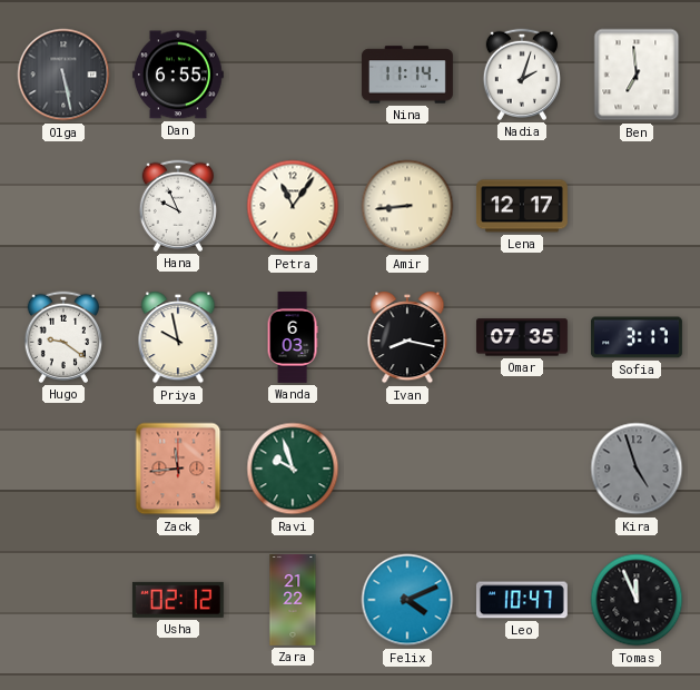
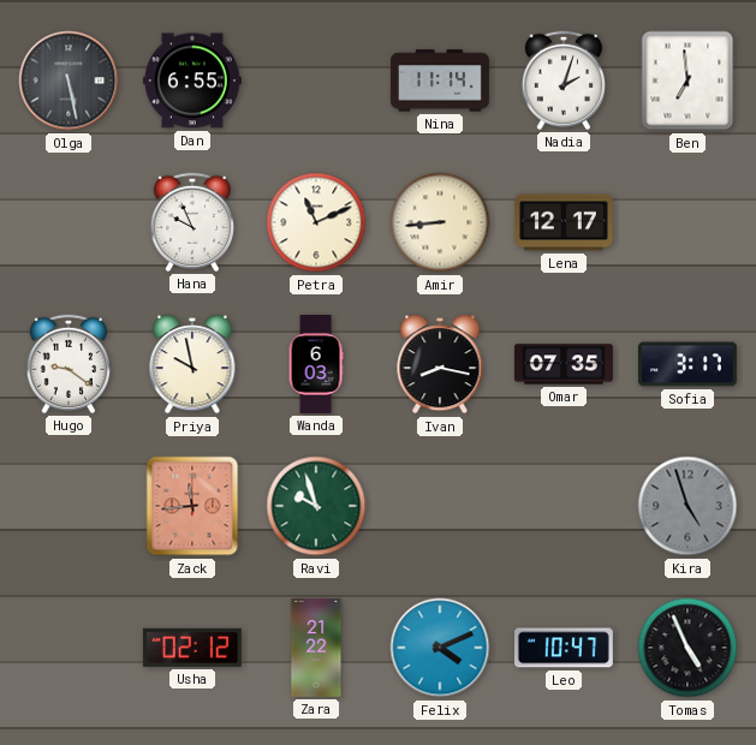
Petra: 11:06 -> 11:11
Tomas: 11:56 -> 4:56
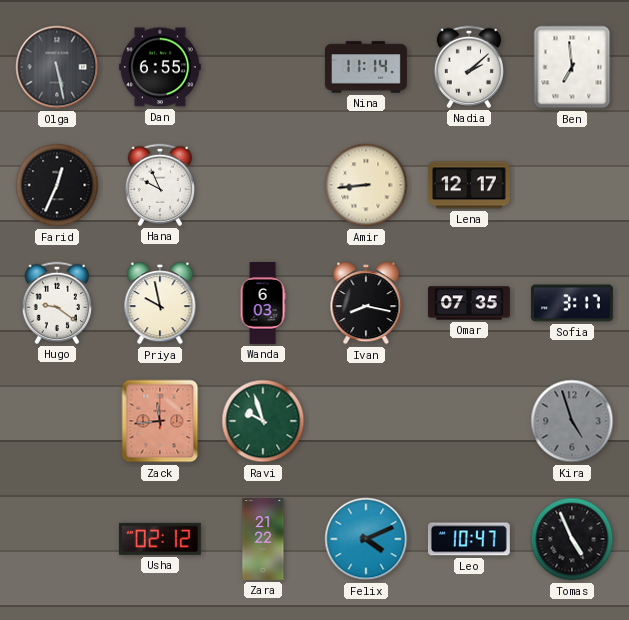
Nadia: 2:03 -> 2:08
Farid: none -> 12:34
Petra: 11:11 -> none
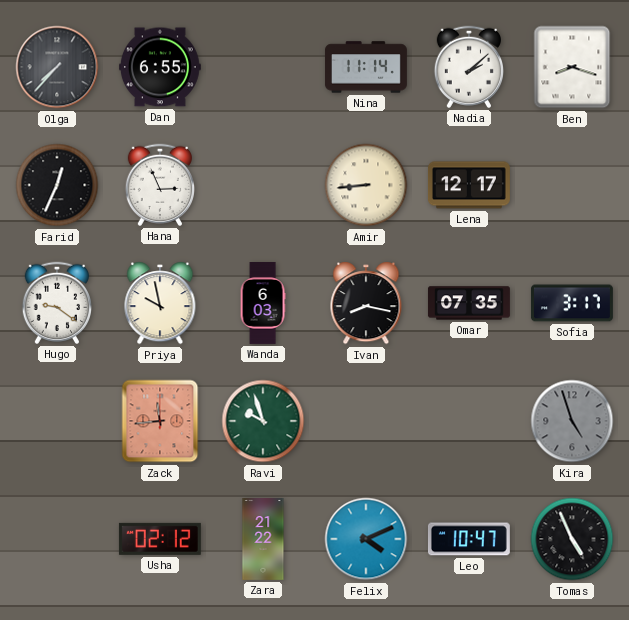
Olga: 5:28 -> 7:37
Ben: 6:59 -> 8:18
Hana: 9:56 -> 2:56
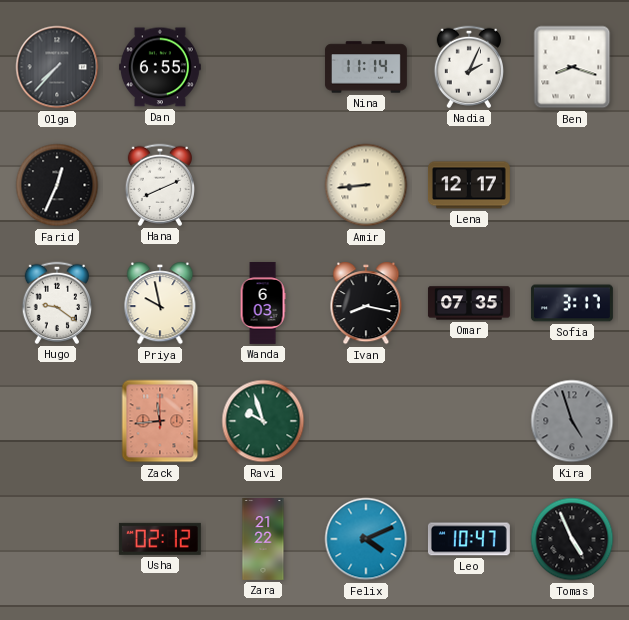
Nadia: 2:08 -> 2:04
Hana: 2:56 -> 8:11
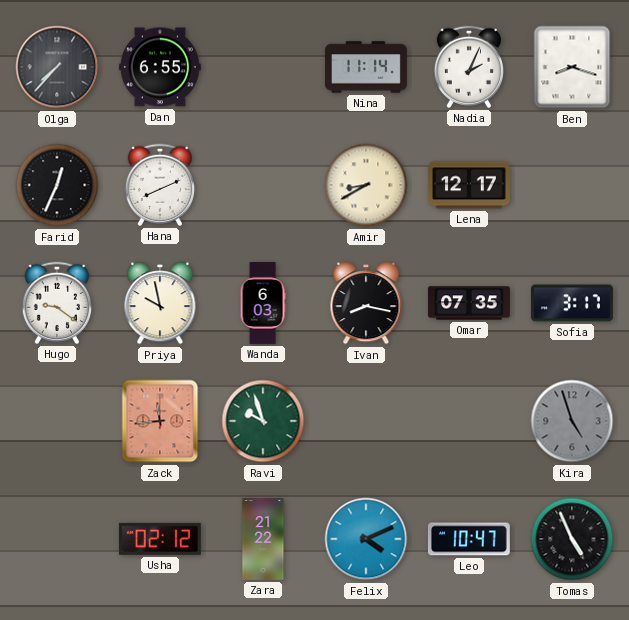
Amir: 8:44 -> 8:40
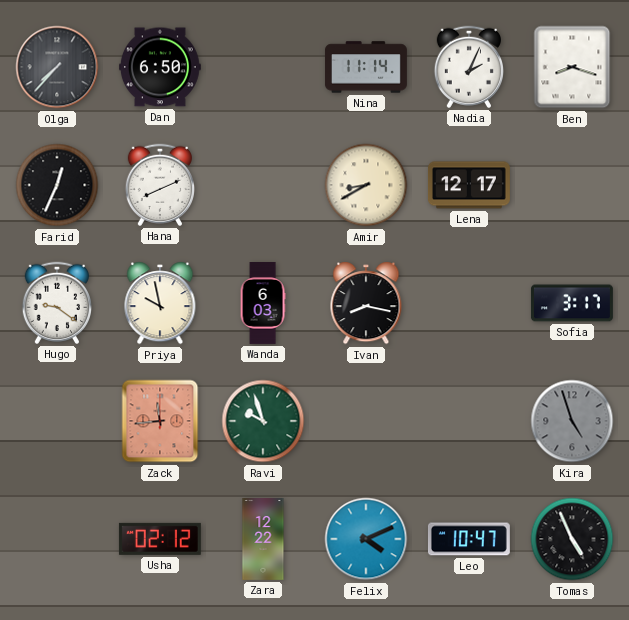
Dan: 6:55 -> 6:50
Omar: 07:35 -> none
Zara: 21:22 -> 12:22
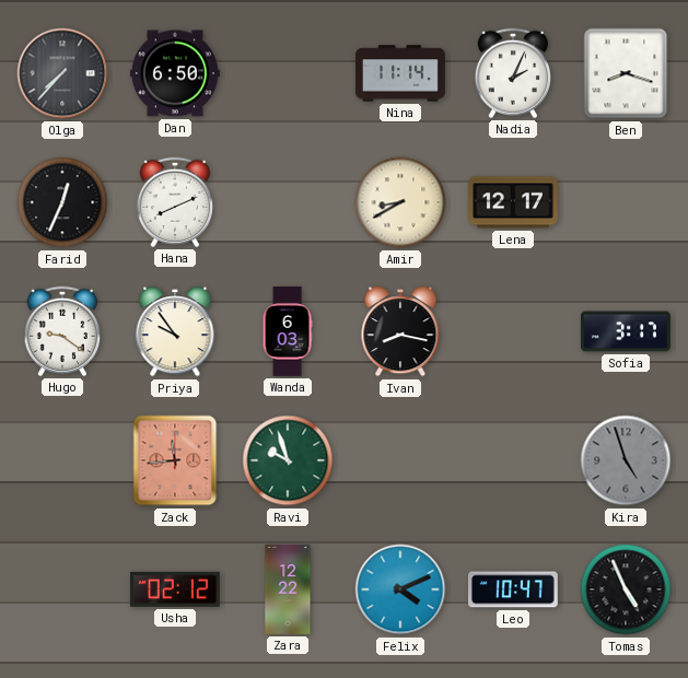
Priya: 9:58 -> 9:54
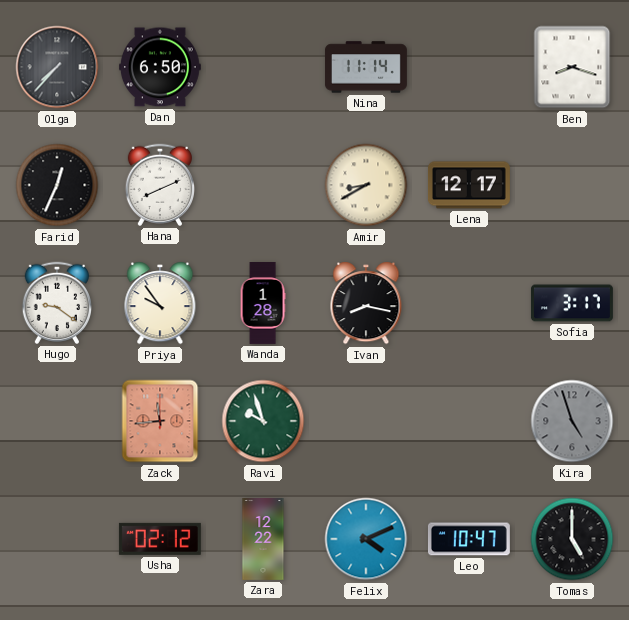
Nadia: 2:04 -> none
Wanda: 6:03 -> 1:28
Tomas: 4:56 -> 5:00
